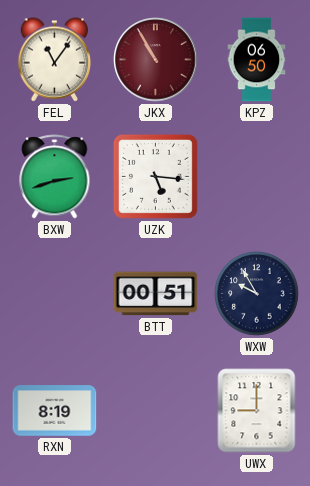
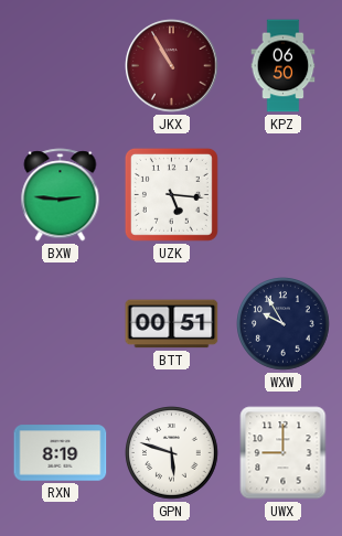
FEL: 11:06 -> none
BXW: 2:42 -> 2:46
GPN: none -> 5:48
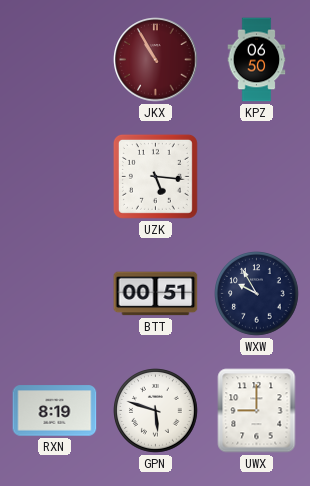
BXW: 2:46 -> none
